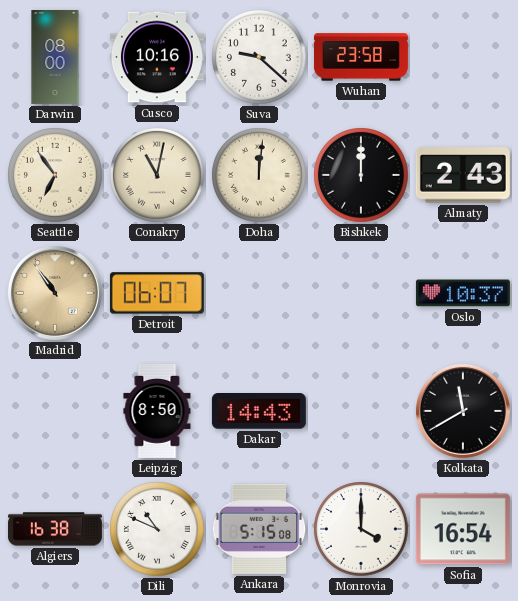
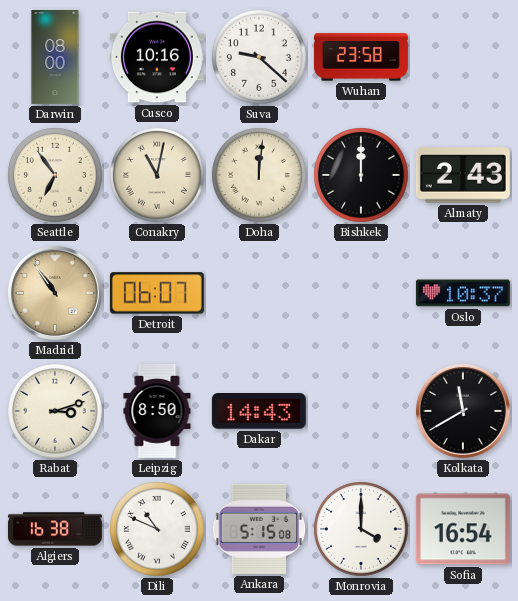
Rabat: none -> 3:12
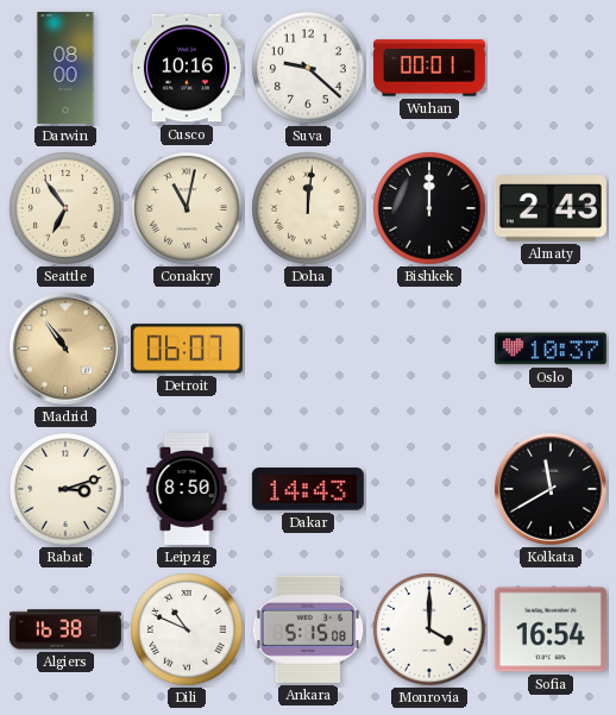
Wuhan: 23:58 -> 00:01
